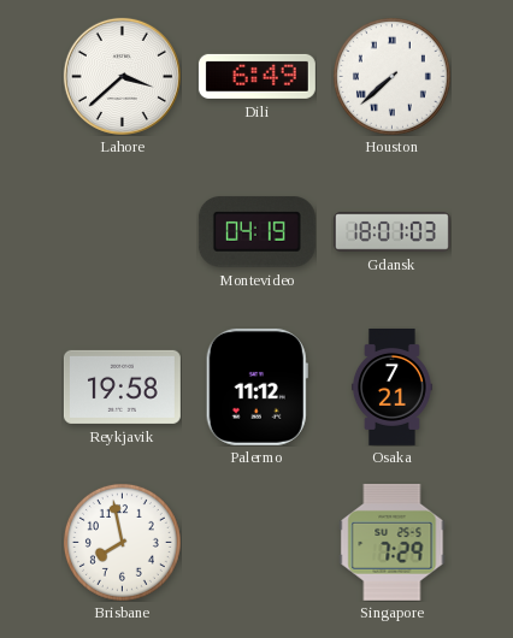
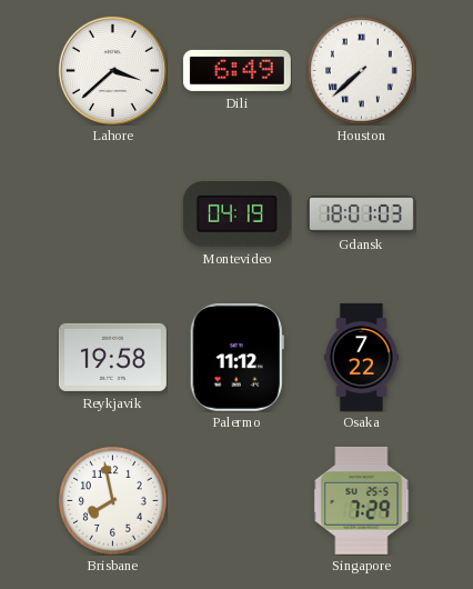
Osaka: 7:21 -> 7:22
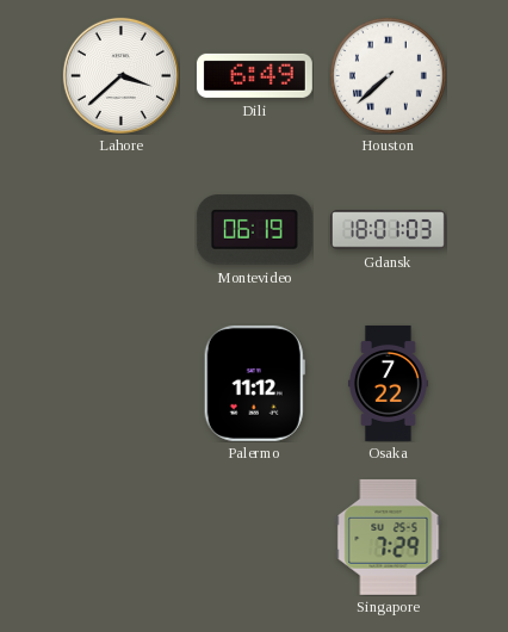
Montevideo: 04:19 -> 06:19
Reykjavik: 19:58 -> none
Brisbane: 7:58 -> none
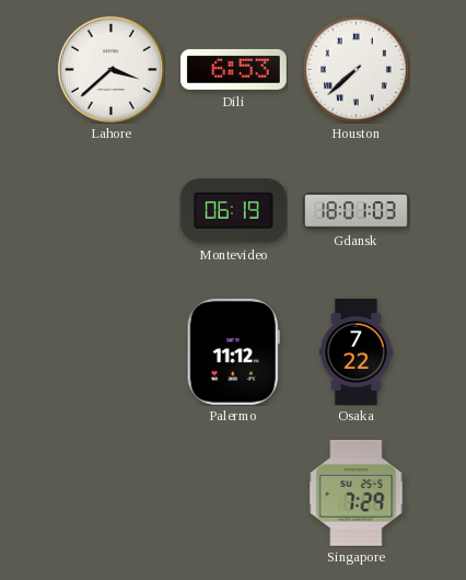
Dili: 6:49 -> 6:53
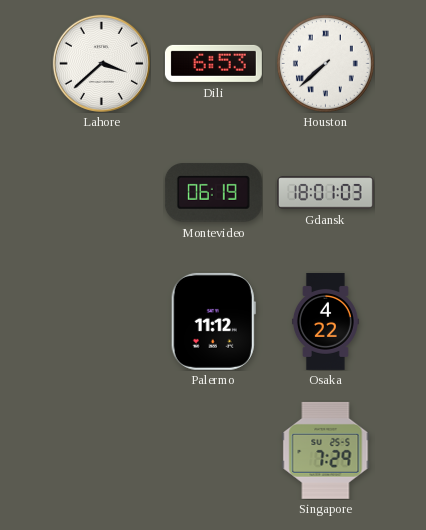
Osaka: 7:22 -> 4:22
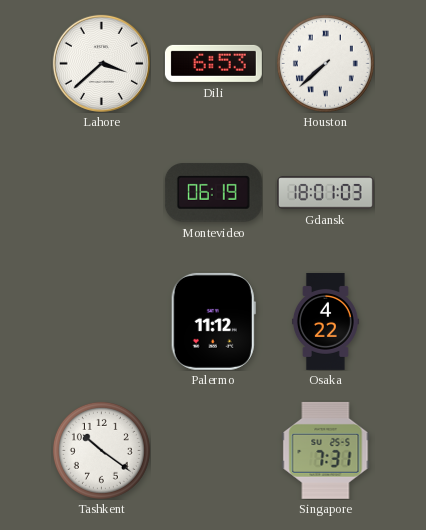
Tashkent: none -> 10:21
Singapore: 7:29 -> 7:31
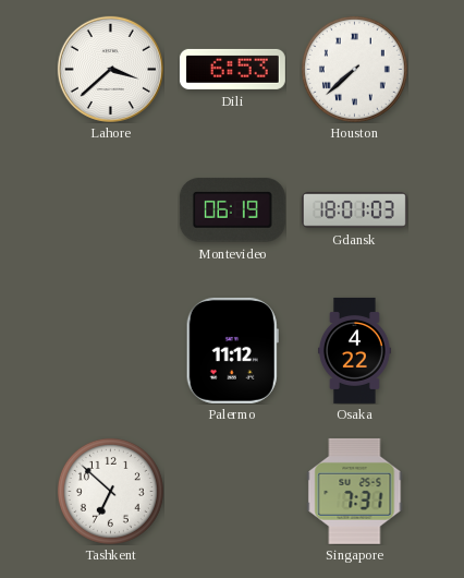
Tashkent: 10:21 -> 6:52
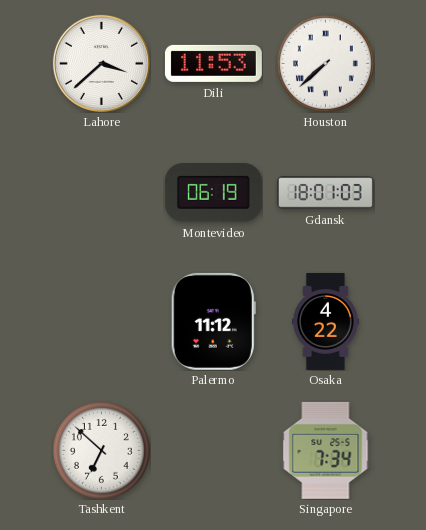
Dili: 6:53 -> 11:53
Singapore: 7:31 -> 7:34
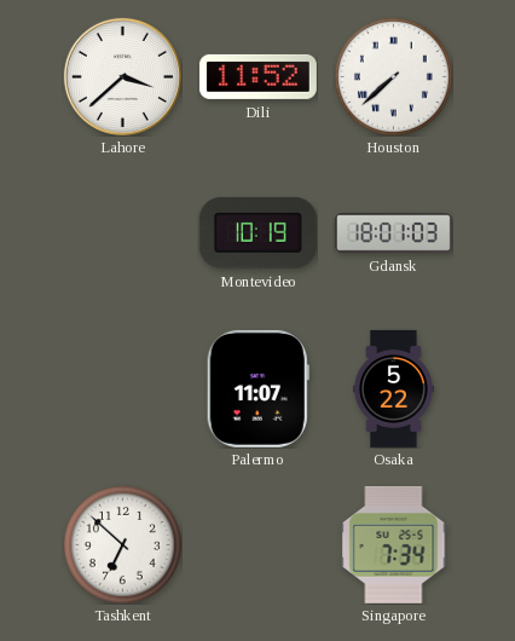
Dili: 11:53 -> 11:52
Montevideo: 06:19 -> 10:19
Palermo: 11:12 -> 11:07
Osaka: 4:22 -> 5:22
